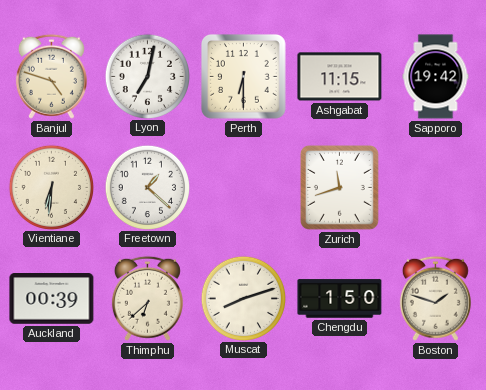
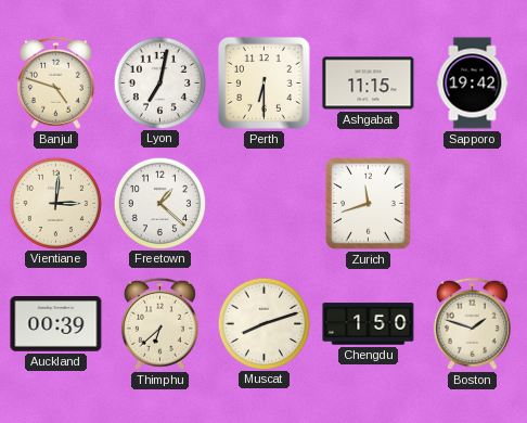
Vientiane: 6:31 -> 3:01
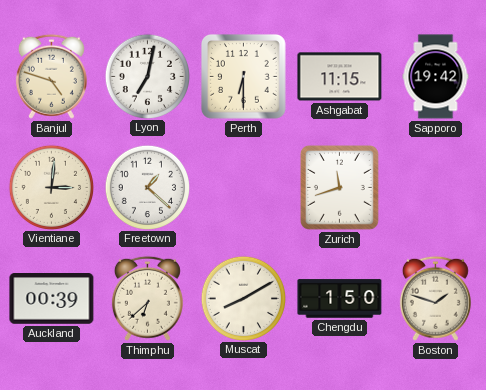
Muscat: 8:12 -> 8:10
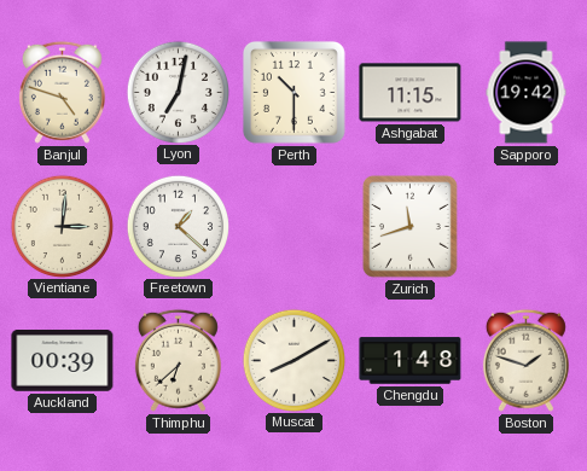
Perth: 6:30 -> 10:30
Chengdu: 1:50 -> 1:48
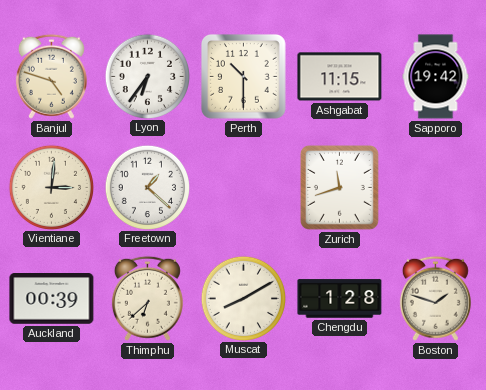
Lyon: 7:02 -> 6:36
Chengdu: 1:48 -> 1:28
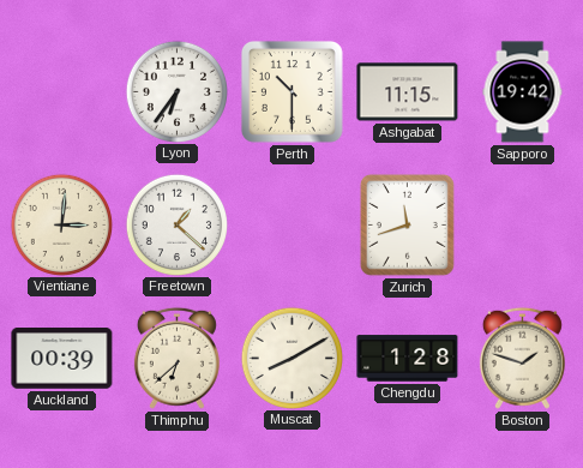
Banjul: 4:48 -> none
